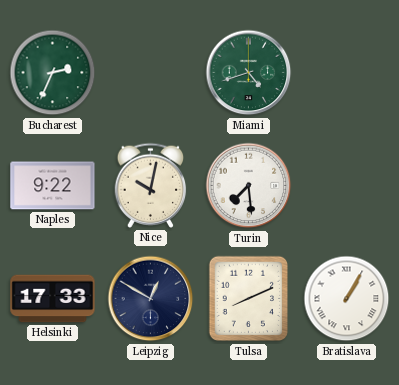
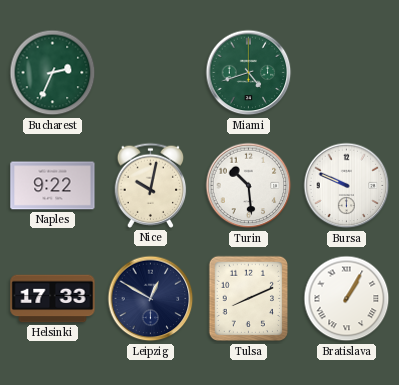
Turin: 7:29 -> 10:29
Bursa: none -> 9:49
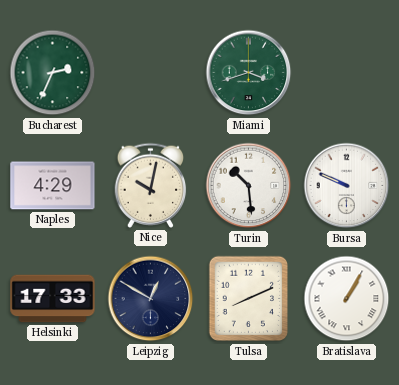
Miami: 4:42 -> 3:42
Naples: 9:22 -> 4:29
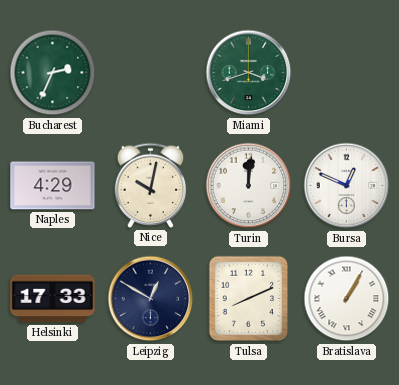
Turin: 10:29 -> 12:01
Bursa: 9:49 -> 12:49
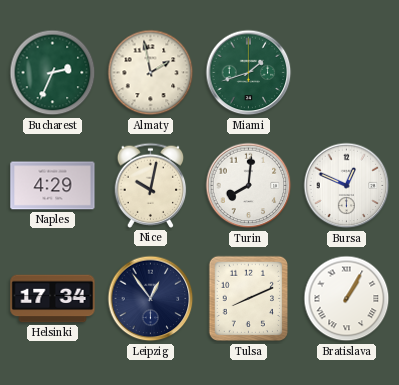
Almaty: none -> 1:58
Miami: 3:42 -> 1:42
Turin: 12:01 -> 8:01
Helsinki: 17:33 -> 17:34
Leipzig: 12:50 -> 12:54
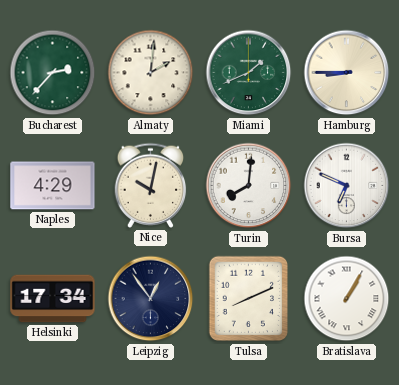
Bucharest: 2:34 -> 2:37
Almaty: 1:58 -> 2:01
Miami: 1:42 -> 1:41
Hamburg: none -> 8:45
Bursa: 12:49 -> 6:49
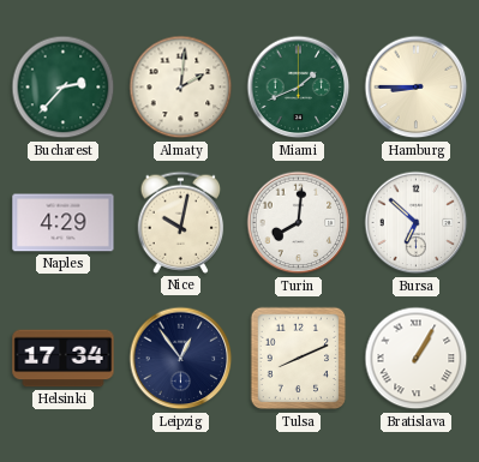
Bursa: 6:49 -> 6:52
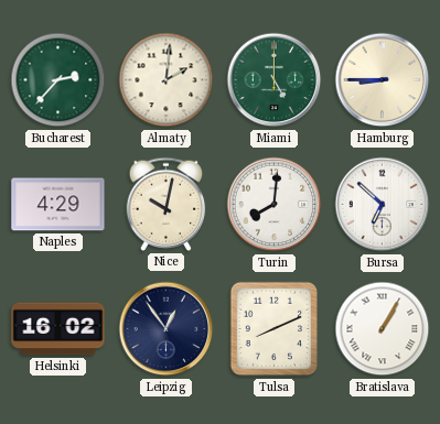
Miami: 1:41 -> 5:00
Helsinki: 17:34 -> 16:02
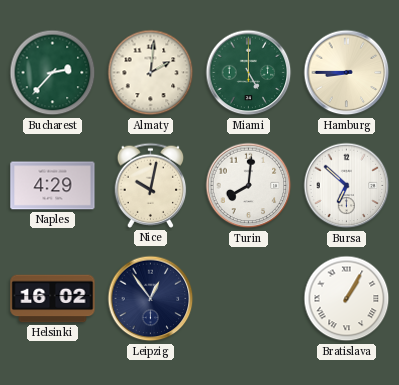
Tulsa: 8:11 -> none
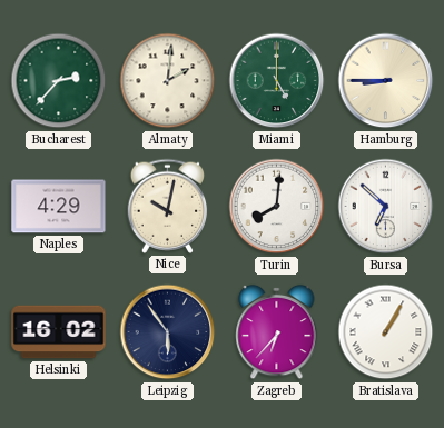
Leipzig: 12:54 -> 5:54
Zagreb: none -> 6:37
